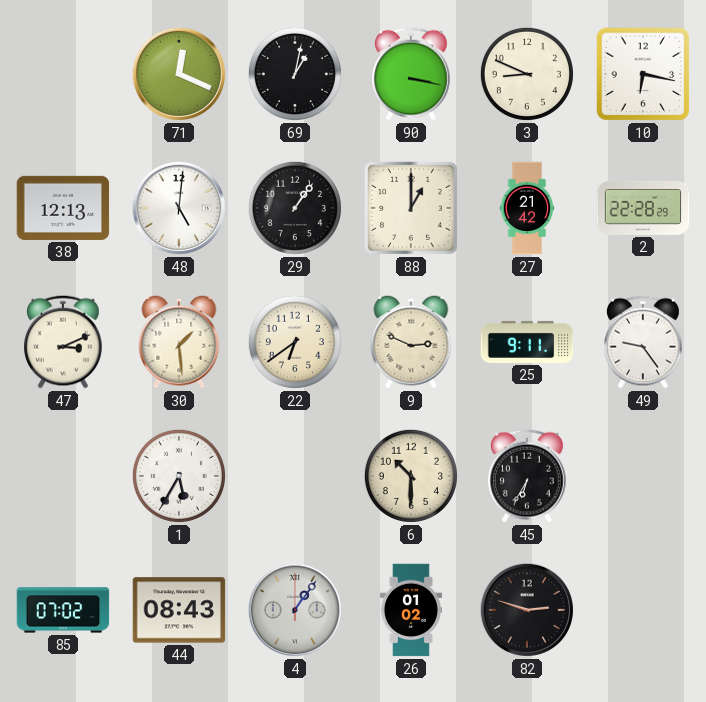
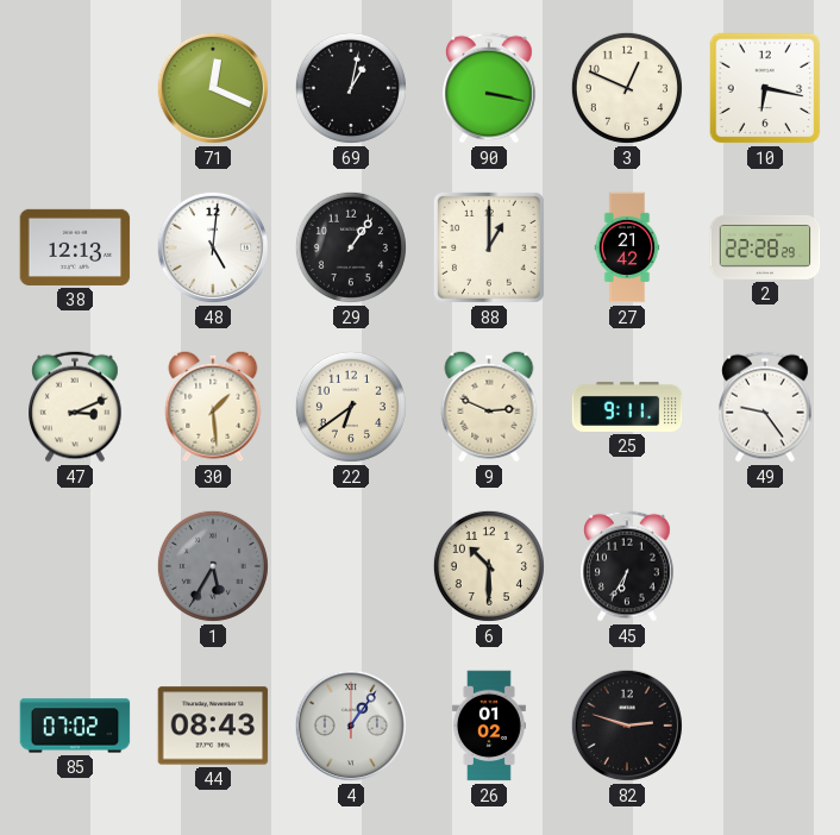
3: 8:49 -> 12:49
1 dial: white -> grey
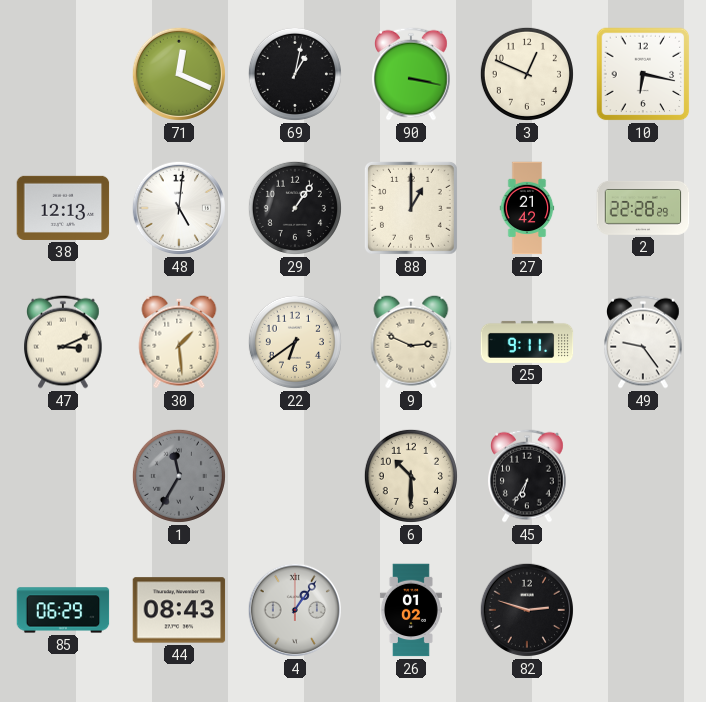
1: 5:35 -> 11:35
85: 07:02 -> 06:29
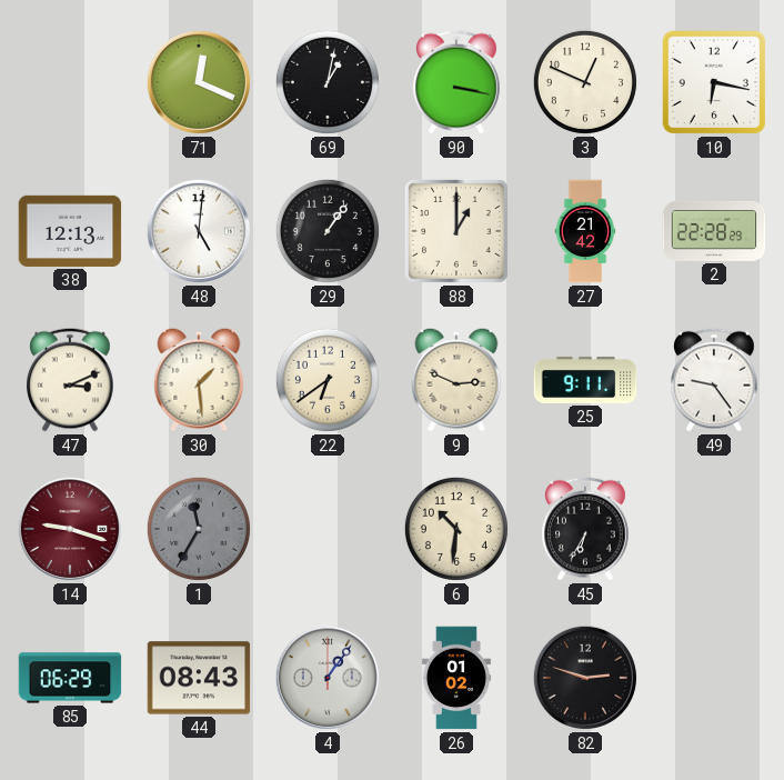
14: none -> 9:18
6: 10:30 -> 10:31
